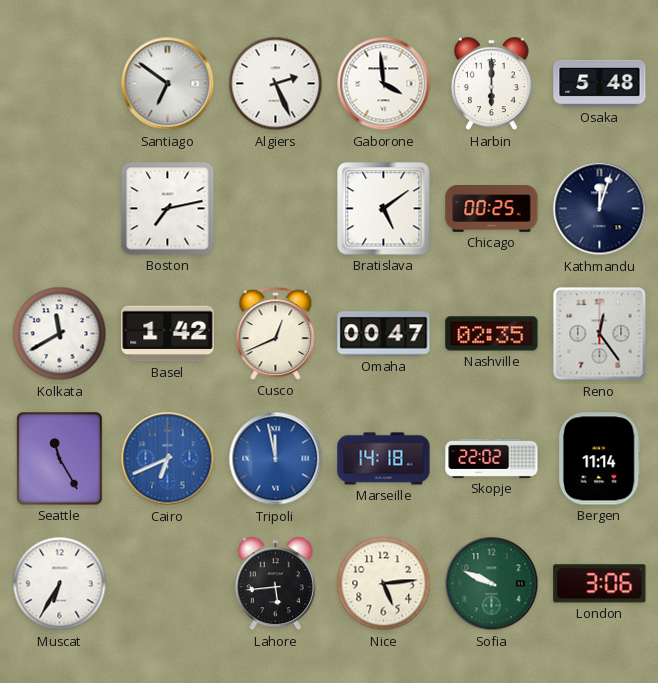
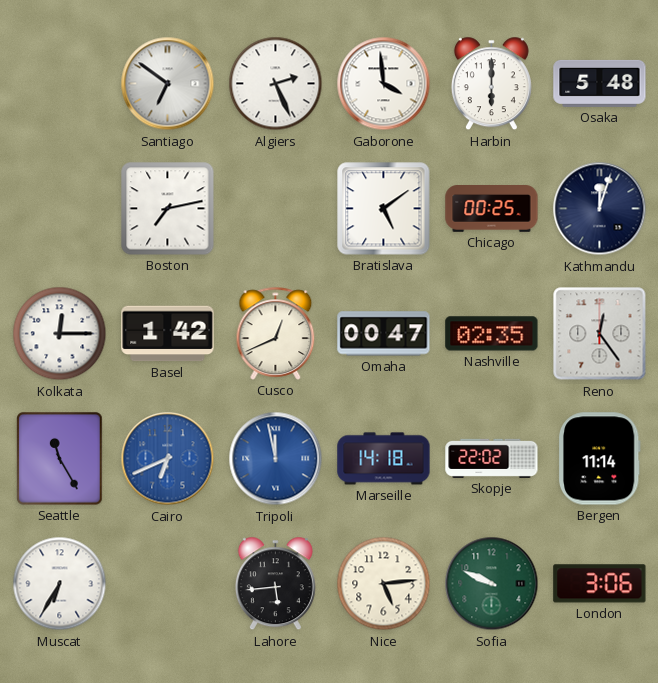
Kolkata: 11:40 -> 12:15
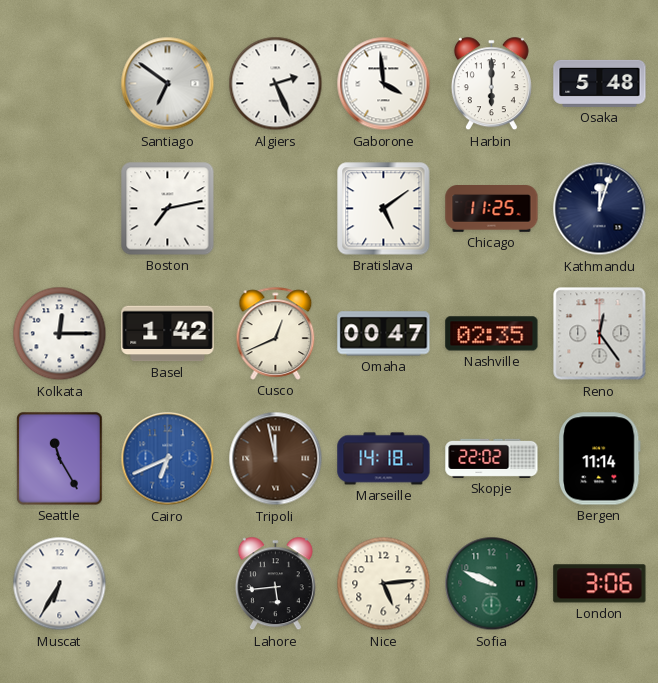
Chicago: 00:25 -> 11:25
Tripoli dial: blue -> brown
